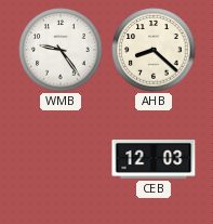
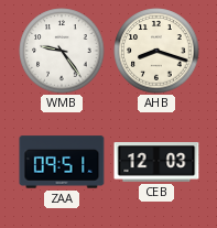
AHB: 8:22 -> 8:18
ZAA: none -> 09:51
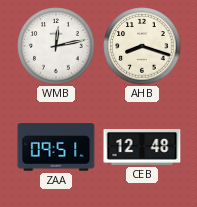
WMB: 9:24 -> 12:13
CEB: 12:03 -> 12:48
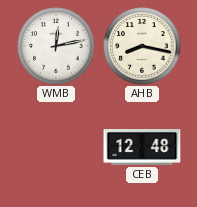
AHB: 8:18 -> 8:17
ZAA: 09:51 -> none
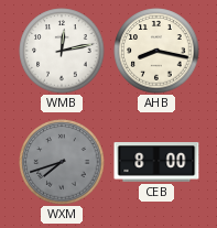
WXM: none -> 7:42
CEB: 12:48 -> 8:00
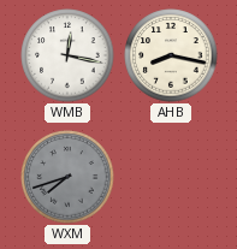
WMB: 12:13 -> 12:17
CEB: 8:00 -> none
